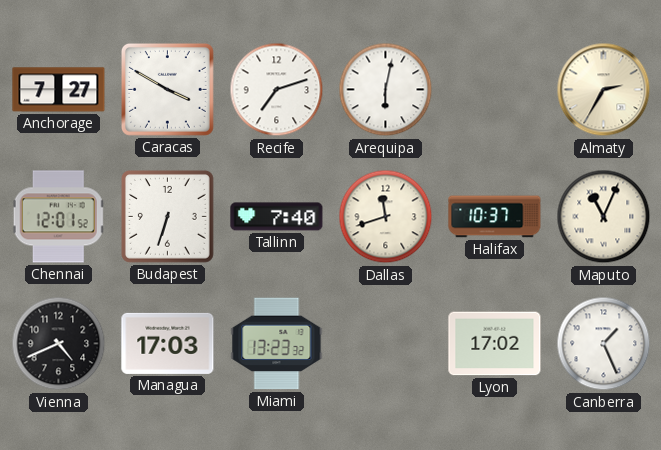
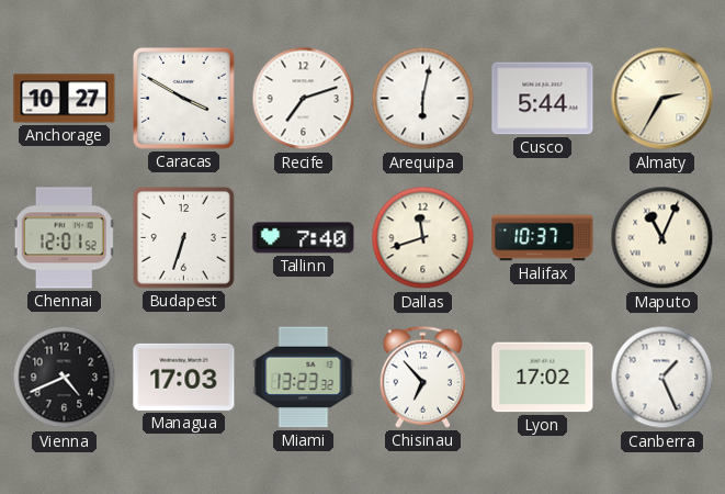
Anchorage: 7:27 -> 10:27
Cusco: none -> 5:44
Chisinau: none -> 6:53
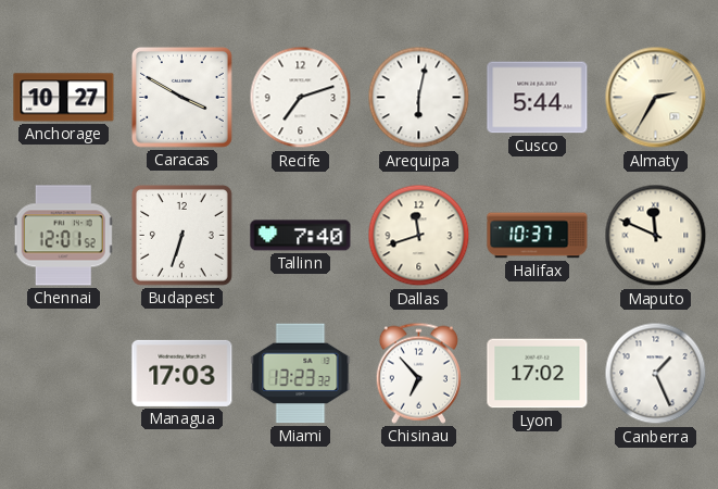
Maputo: 11:04 -> 11:49
Vienna: 4:41 -> none
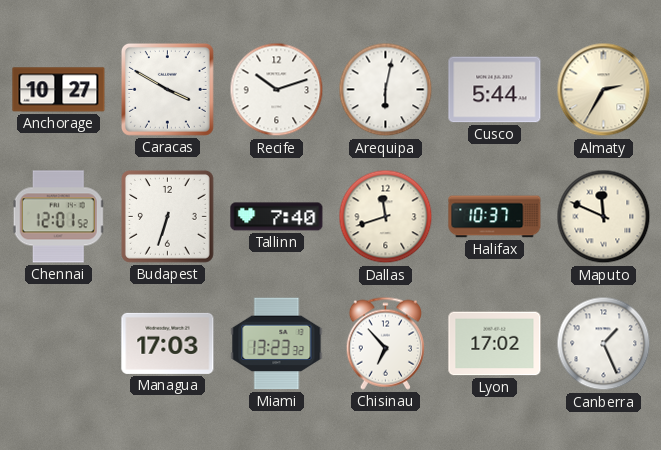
Recife: 7:12 -> 10:12
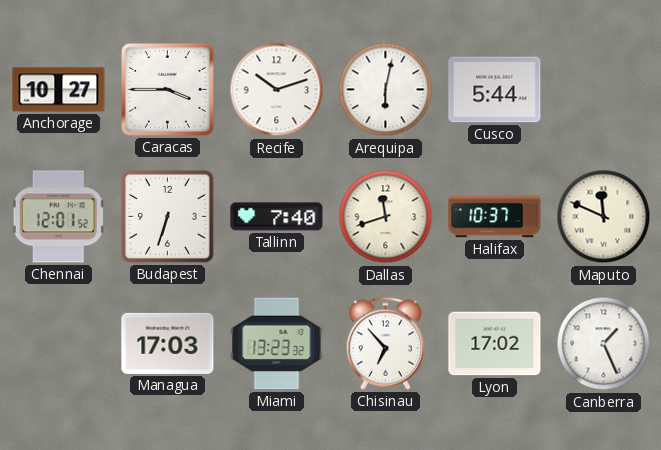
Caracas: 3:50 -> 3:45
Almaty: 2:35 -> none
